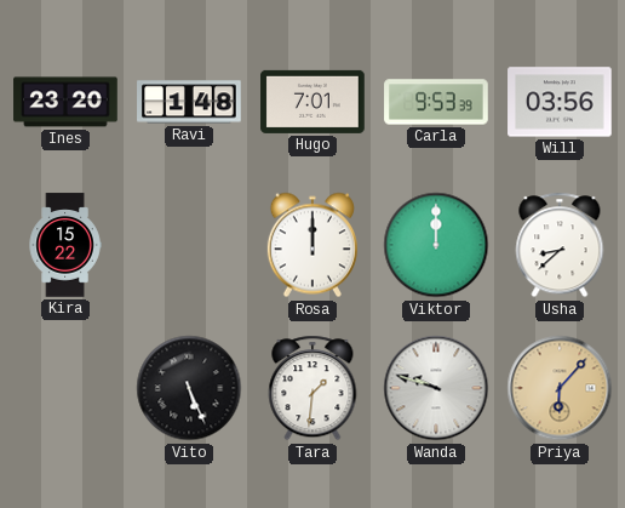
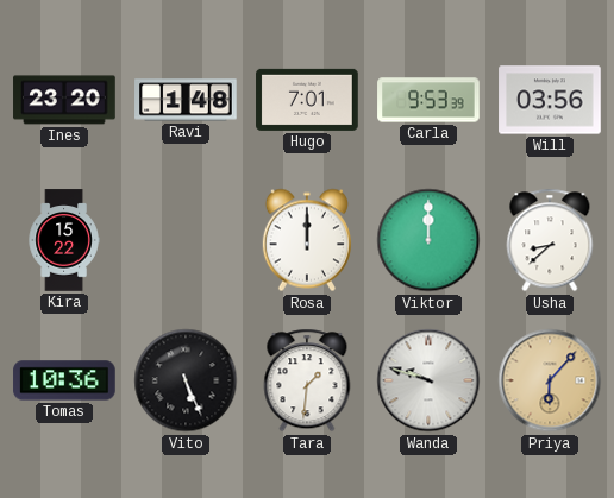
Tomas: none -> 10:36
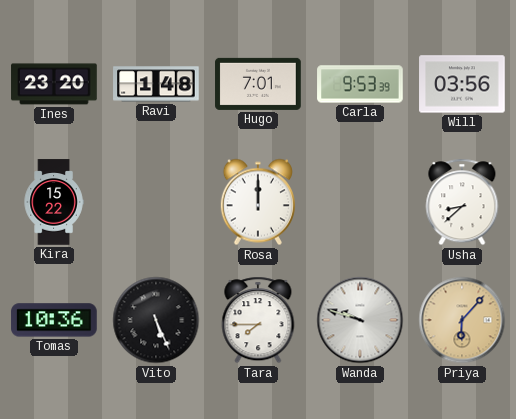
Viktor: 12:00 -> none
Tara: 1:31 -> 7:45
